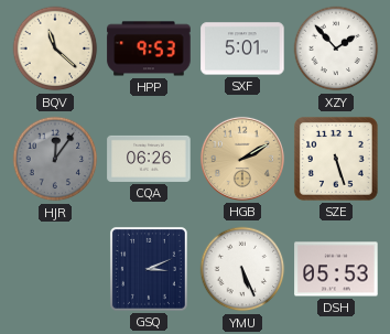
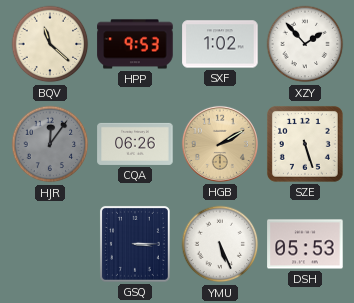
SXF: 5:01 -> 1:02
GSQ: 3:11 -> 3:15
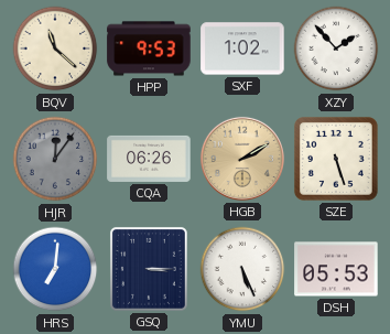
HRS: none -> 7:01
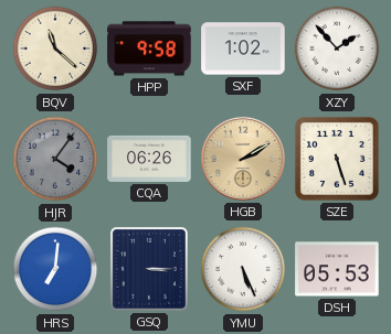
HPP: 9:53 -> 9:58
HJR: 12:06 -> 4:06
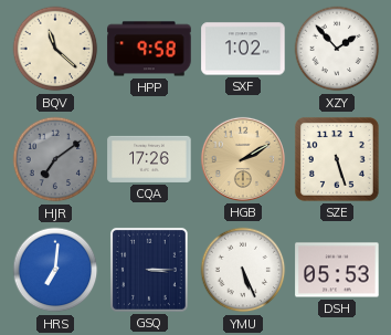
HJR: 4:06 -> 7:09
CQA: 06:26 -> 17:26
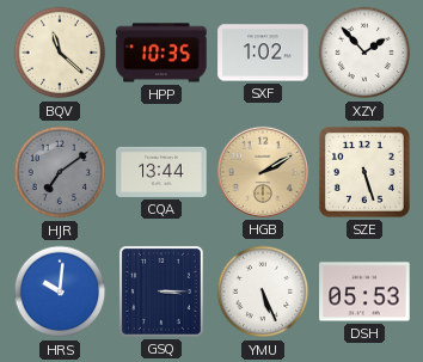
HPP: 9:58 -> 10:35
CQA: 17:26 -> 13:44
HRS: 7:01 -> 10:01
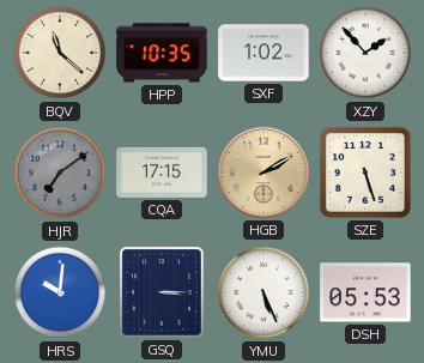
CQA: 13:44 -> 17:15
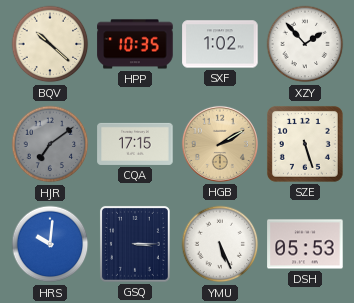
BQV: 11:22 -> 10:22
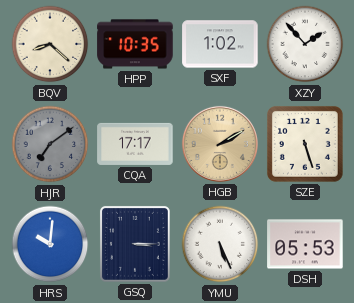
BQV: 10:22 -> 8:22
CQA: 17:15 -> 17:17
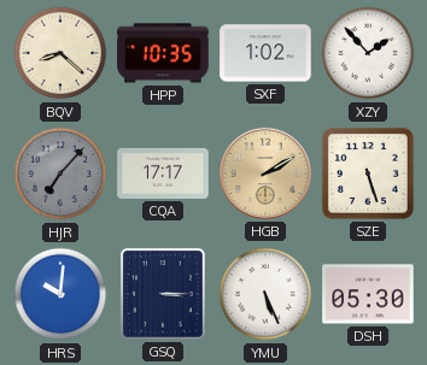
HJR: 7:09 -> 7:07
DSH: 05:53 -> 05:30
